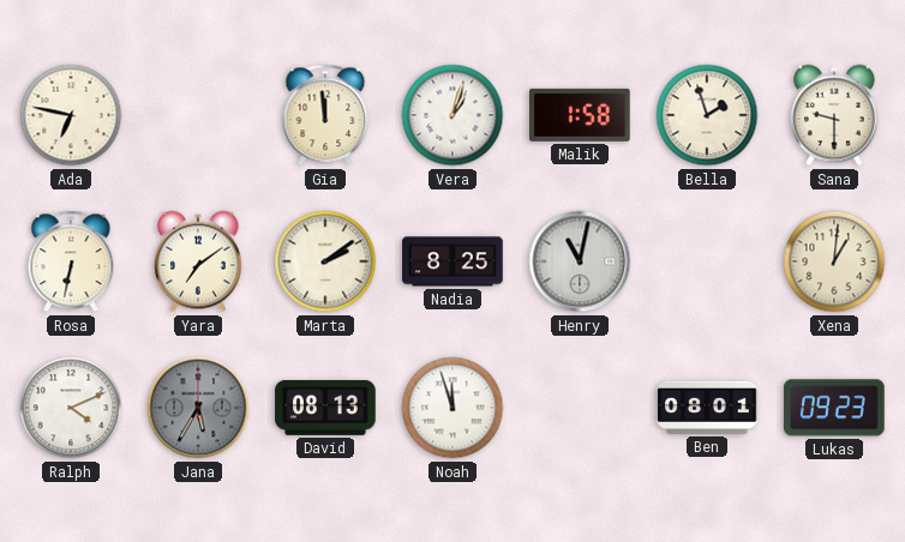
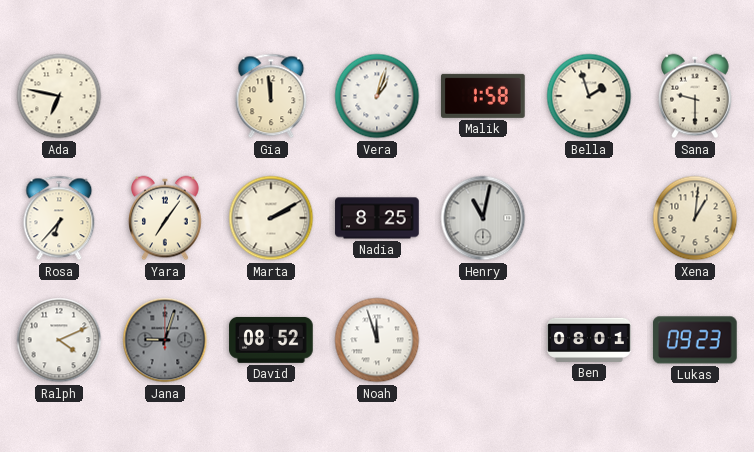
Rosa: 6:32 -> 6:37
Yara: 7:09 -> 7:06
Marta: 2:09 -> 2:10
Jana: 5:35 -> 9:03
David: 08:13 -> 08:52
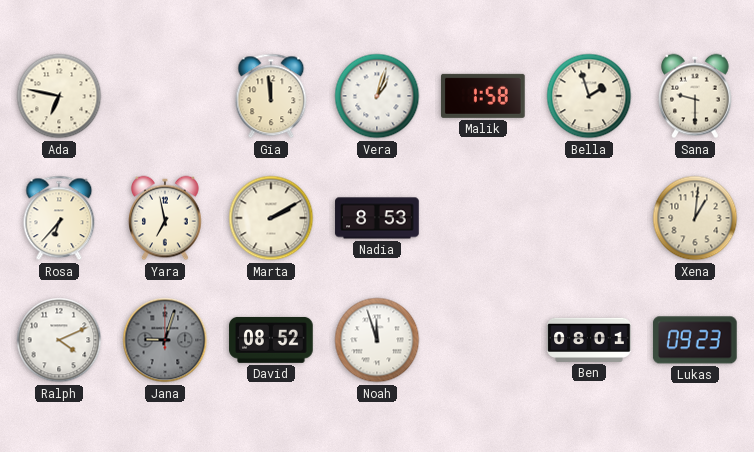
Yara: 7:06 -> 6:58
Nadia: 8:25 -> 8:53
Henry: 11:02 -> none
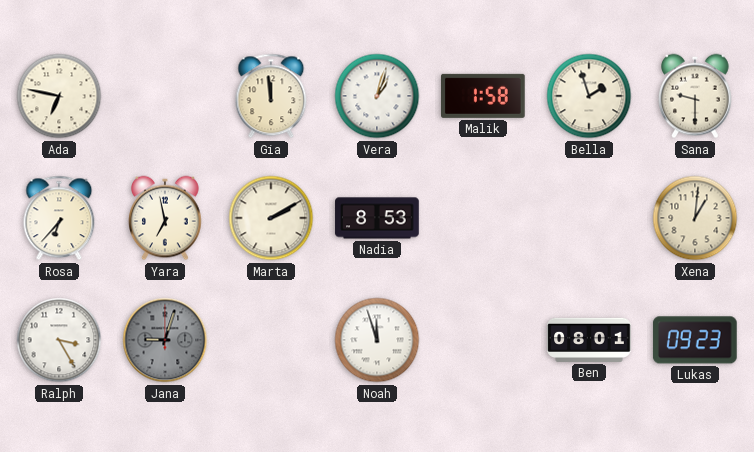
Ralph: 4:11 -> 3:25
David: 08:52 -> none
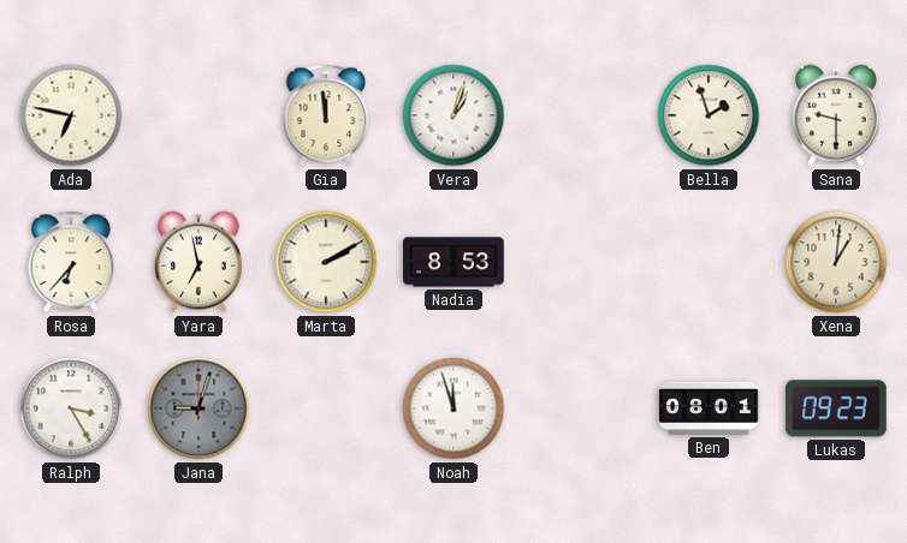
Malik: 1:58 -> none
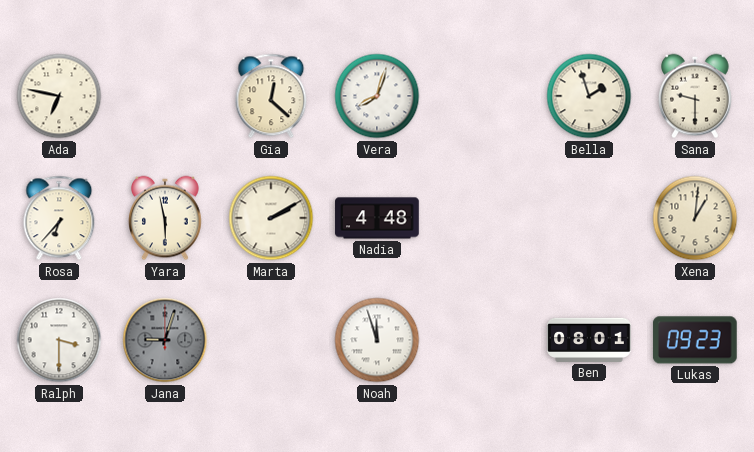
Gia: 11:59 -> 12:22
Vera: 1:03 -> 8:03
Yara: 6:58 -> 5:58
Nadia: 8:53 -> 4:48
Ralph: 3:25 -> 3:30
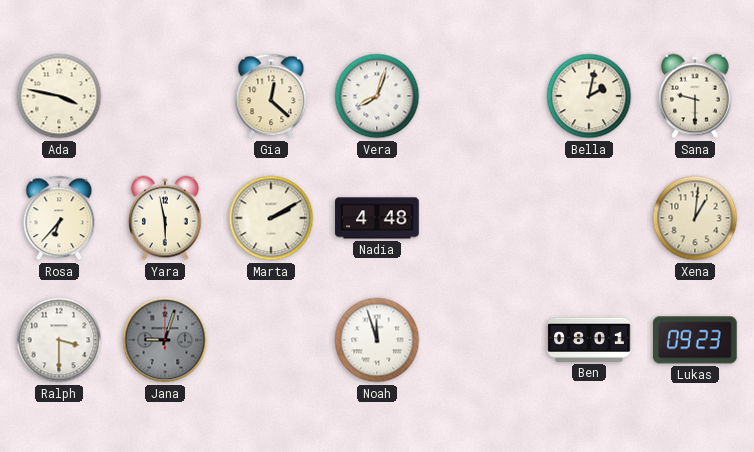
Ada: 6:47 -> 3:47
Bella: 1:57 -> 2:02
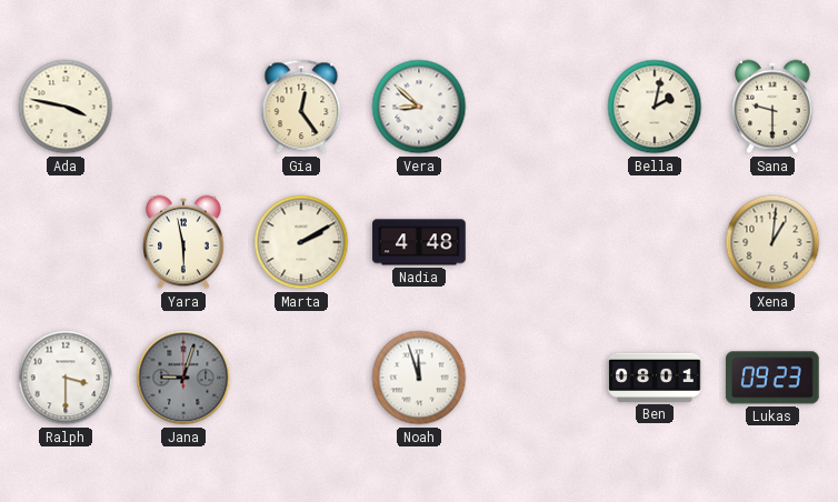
Gia: 12:22 -> 12:24
Vera: 8:03 -> 8:52
Rosa: 6:37 -> none
